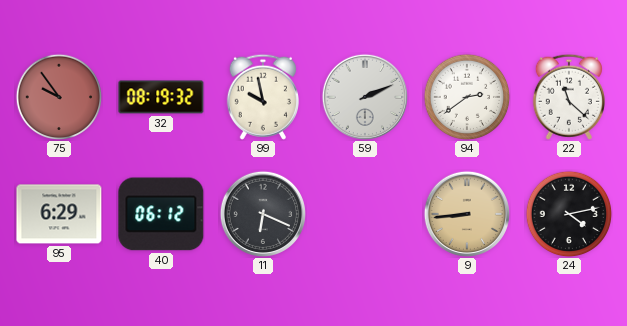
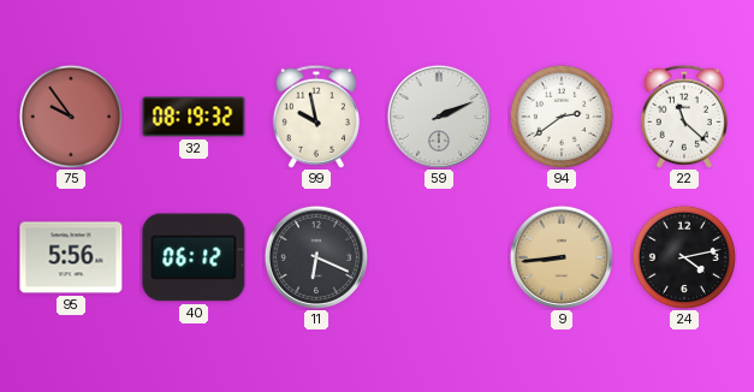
95: 6:29 -> 5:56
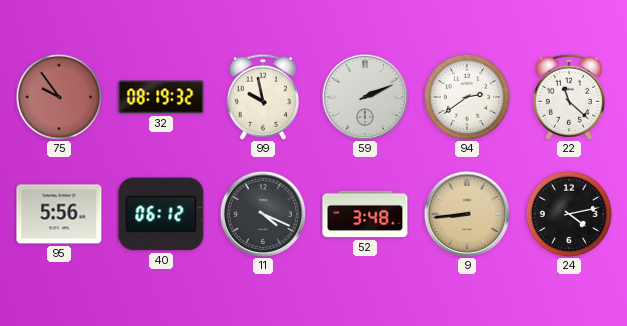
11: 6:19 -> 4:19
52: none -> 3:48
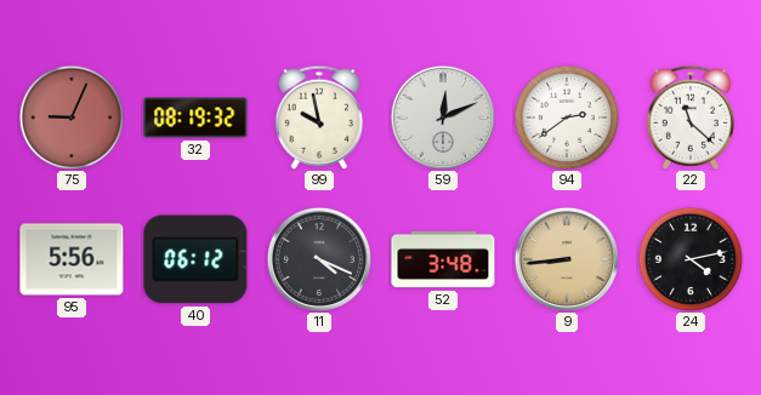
75: 9:54 -> 9:04
59: 2:11 -> 12:11
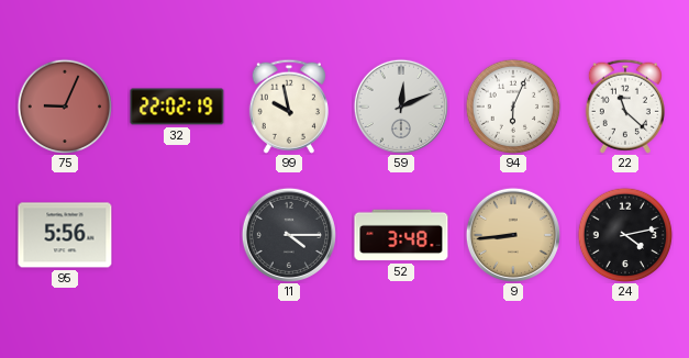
32: 08:19 -> 22:02
94: 2:39 -> 6:04
40: 06:12 -> none
11: 4:19 -> 4:15
